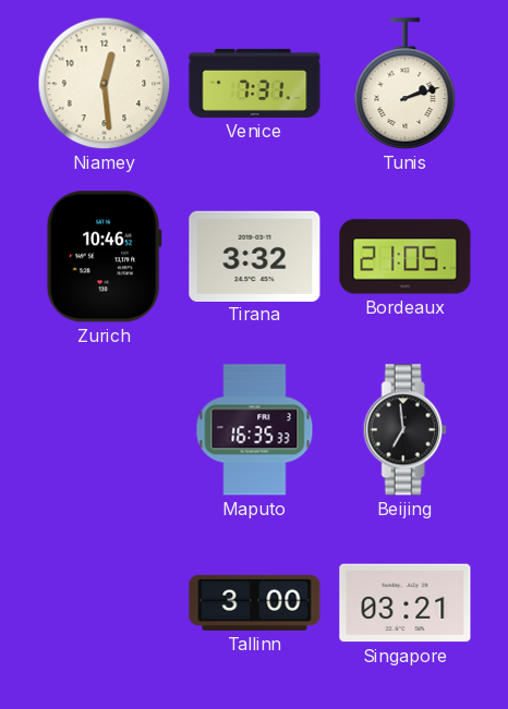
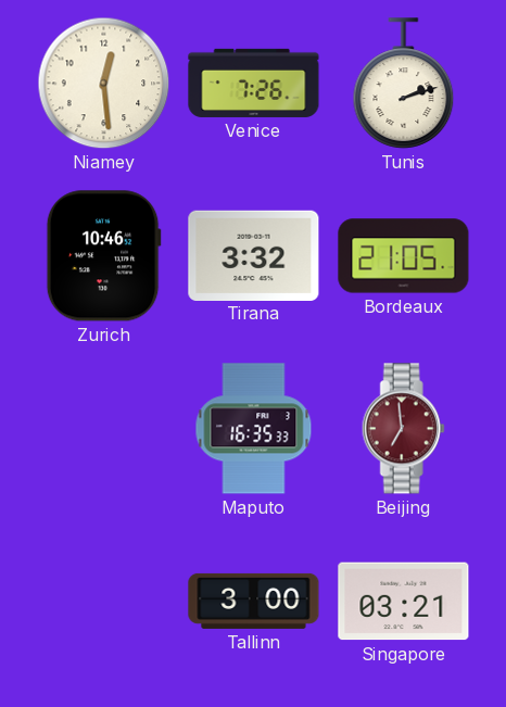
Venice: 7:31 -> 7:26
Beijing dial: black -> burgundy
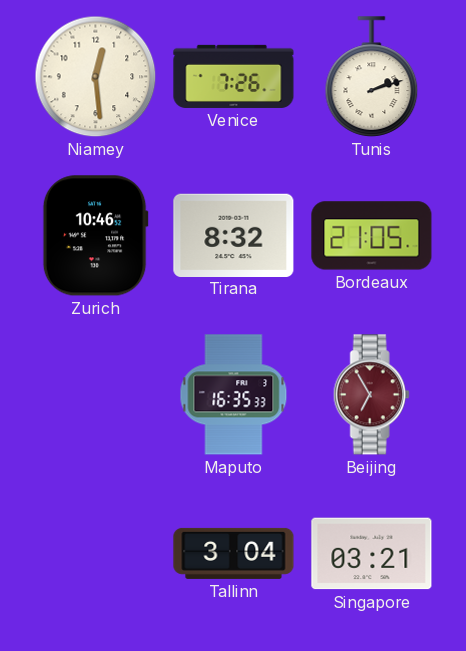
Tirana: 3:32 -> 8:32
Beijing: 6:59 -> 6:55
Tallinn: 3:00 -> 3:04
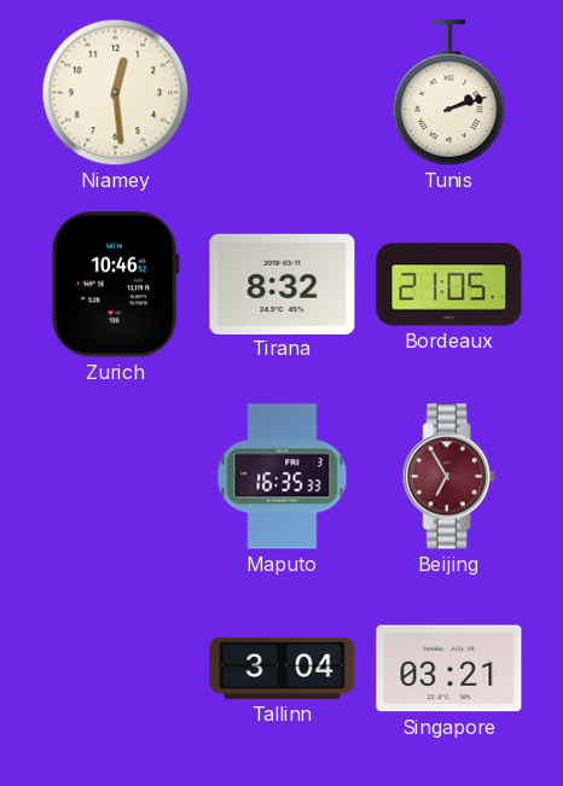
Venice: 7:26 -> none
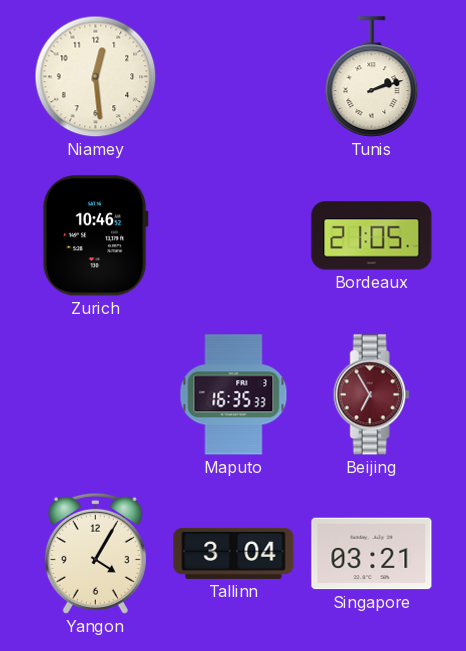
Tirana: 8:32 -> none
Yangon: none -> 4:05
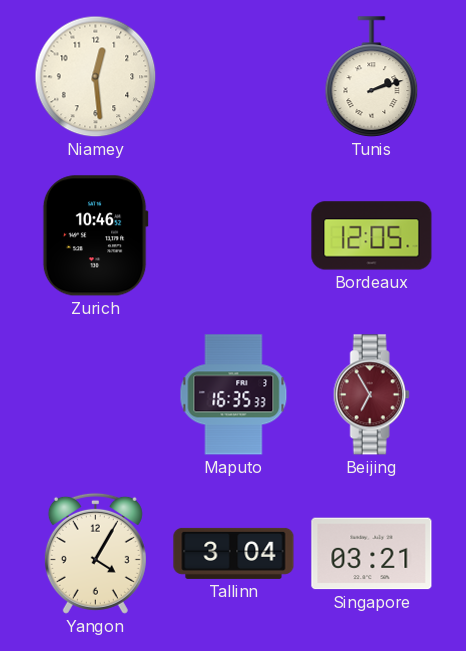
Bordeaux: 21:05 -> 12:05
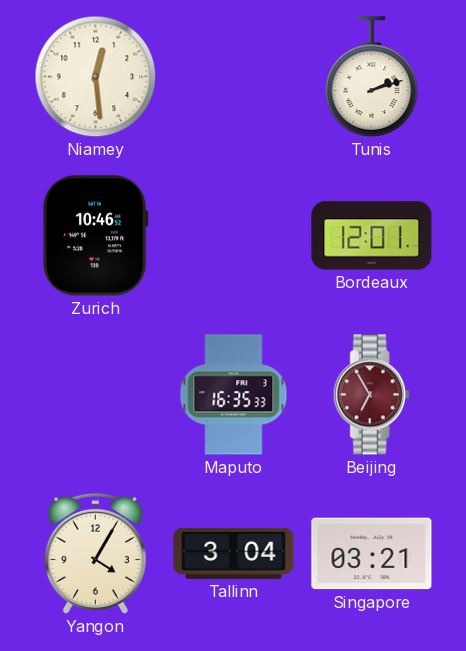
Bordeaux: 12:05 -> 12:01
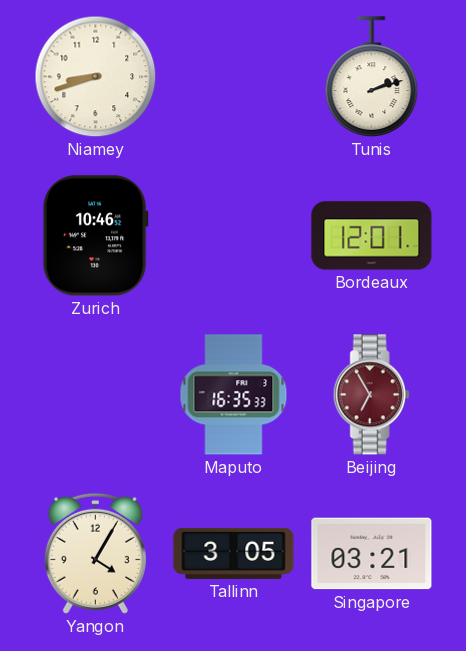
Niamey: 12:29 -> 8:42
Tallinn: 3:04 -> 3:05
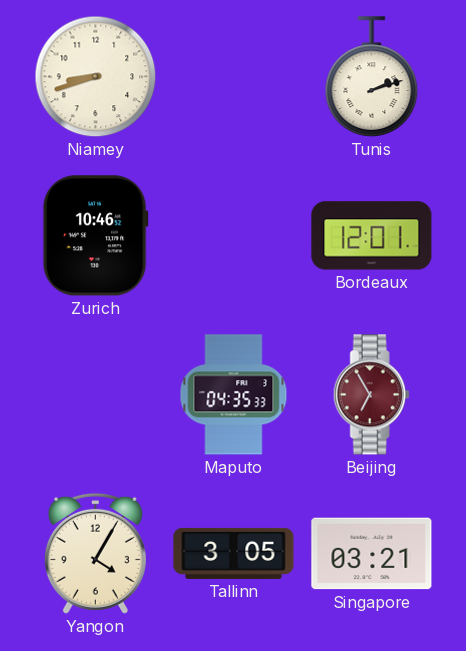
Maputo: 16:35 -> 04:35
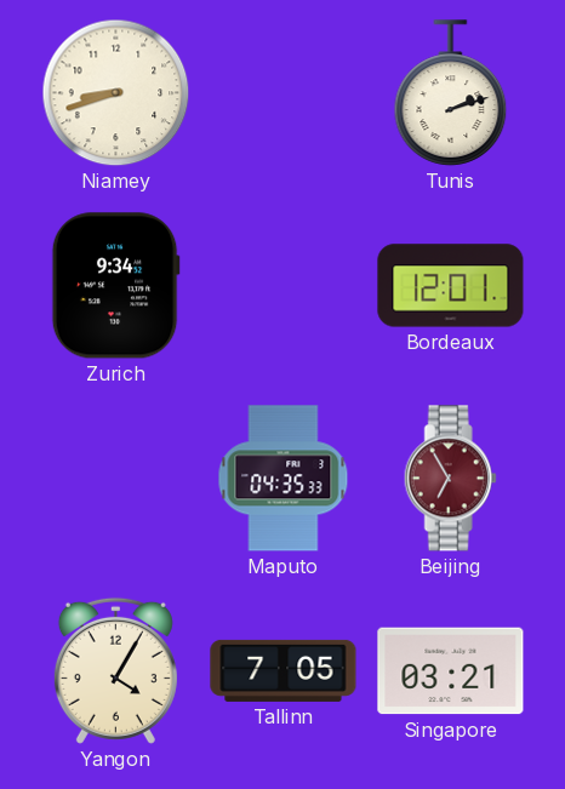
Zurich: 10:46 -> 9:34
Tallinn: 3:05 -> 7:05
